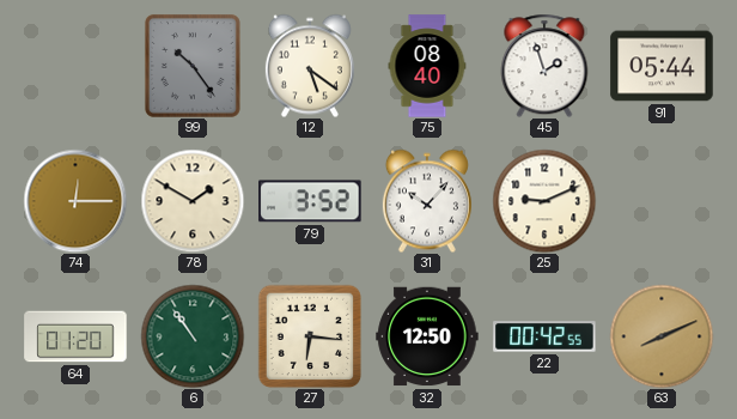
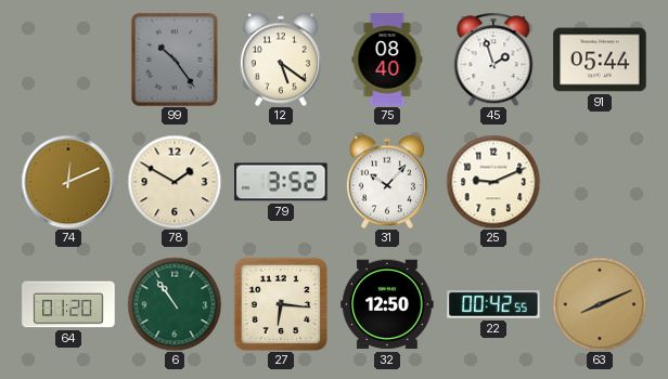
74: 12:15 -> 12:11
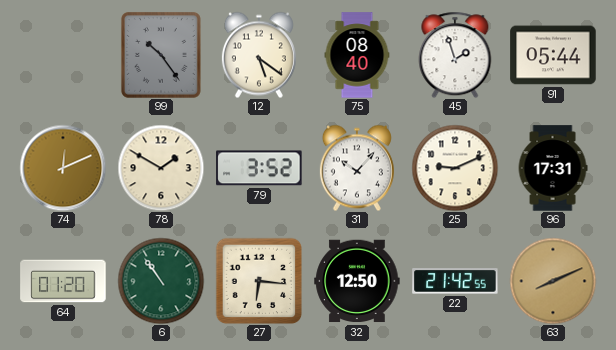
96: none -> 17:31
22: 00:42 -> 21:42
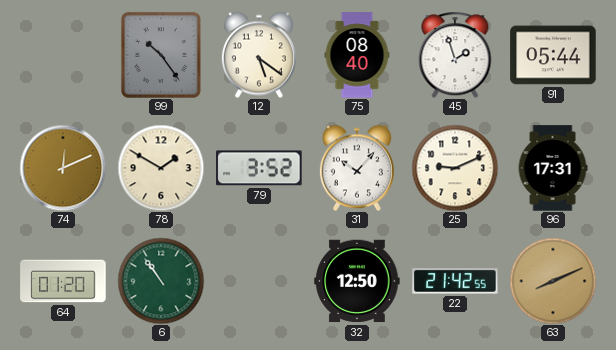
27: 6:16 -> none
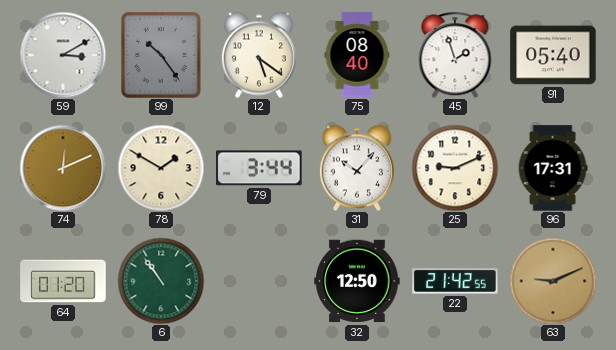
59: none -> 3:10
91: 05:44 -> 05:40
79: 3:52 -> 3:44
63: 8:11 -> 9:11
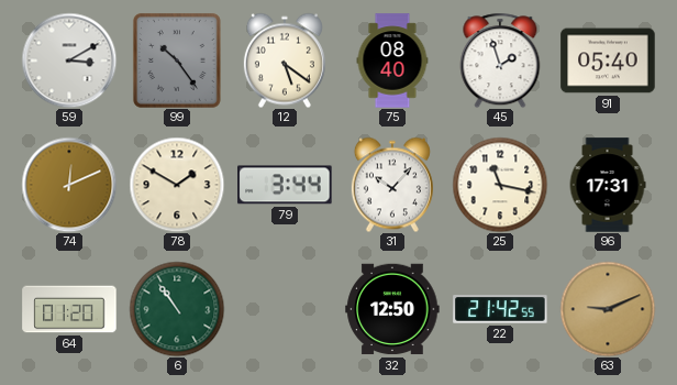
25: 9:11 -> 11:17
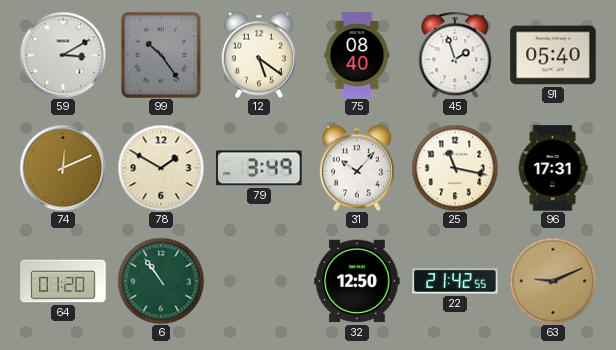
79: 3:44 -> 3:49
